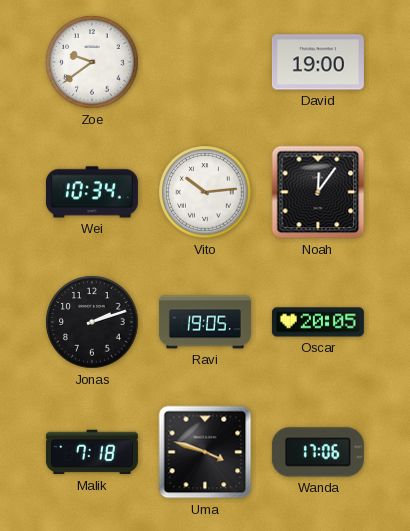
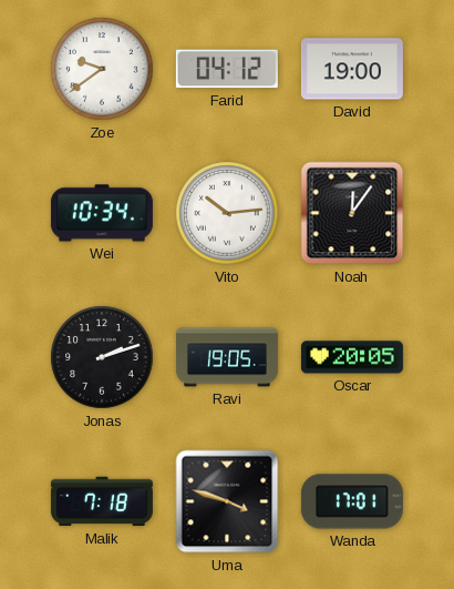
Farid: none -> 04:12
Wanda: 17:06 -> 17:01
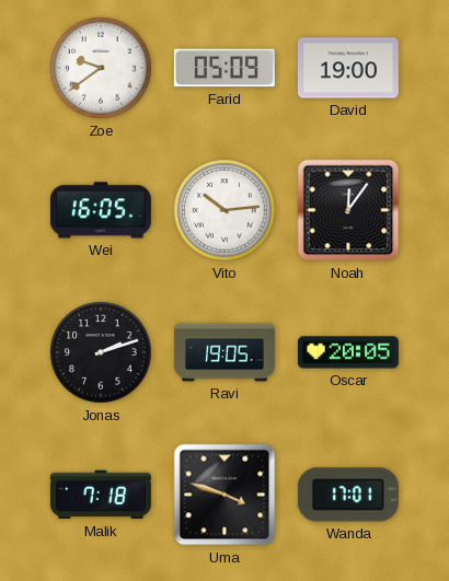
Farid: 04:12 -> 05:09
Wei: 10:34 -> 16:05
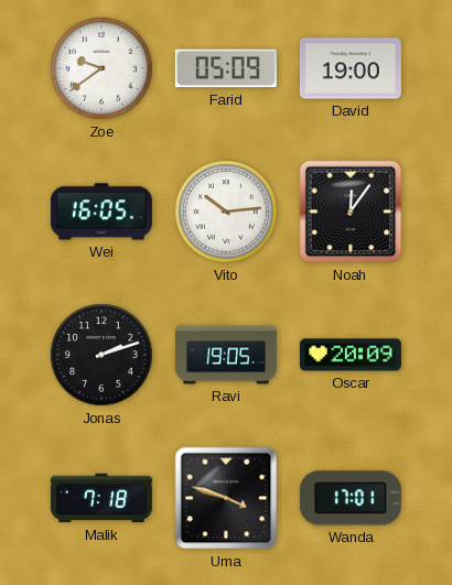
Oscar: 20:05 -> 20:09
